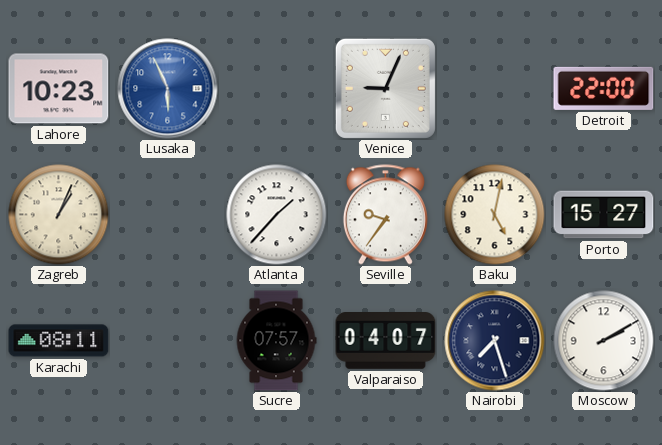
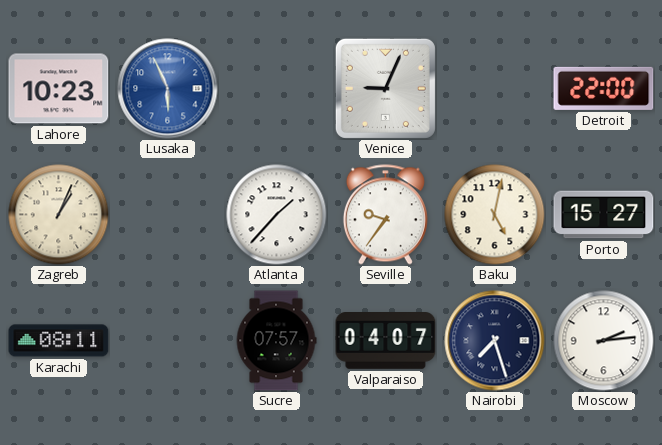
Moscow: 2:10 -> 2:14
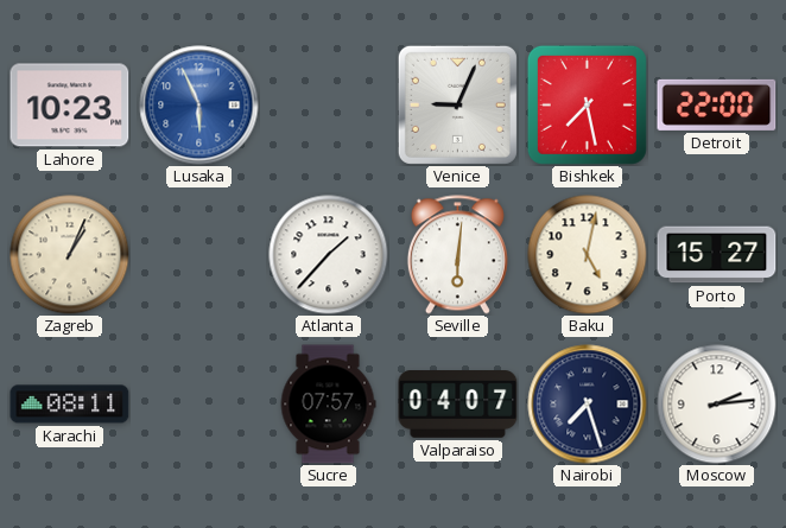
Bishkek: none -> 7:28
Seville: 9:36 -> 6:01
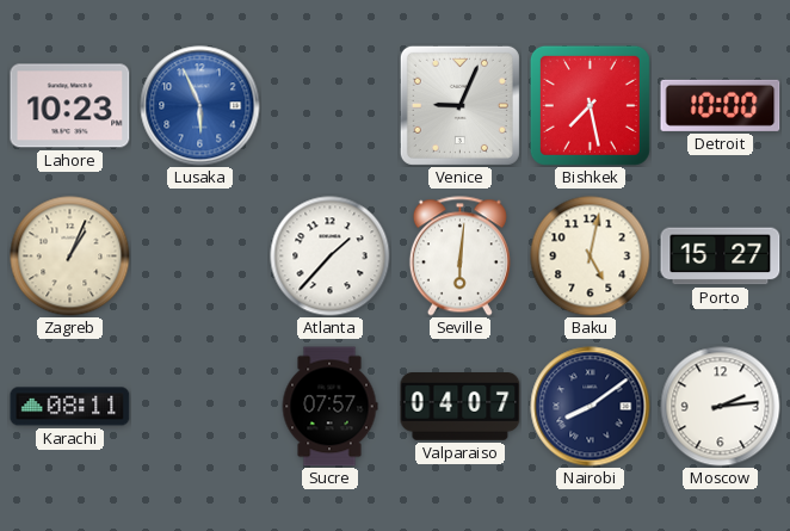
Detroit: 22:00 -> 10:00
Nairobi: 7:27 -> 8:09
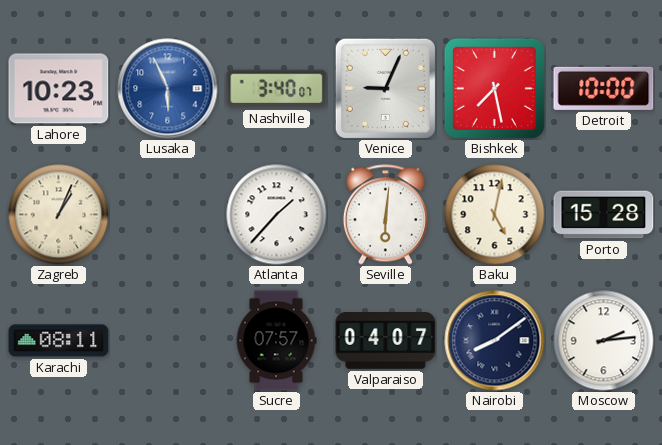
Nashville: none -> 3:40
Porto: 15:27 -> 15:28
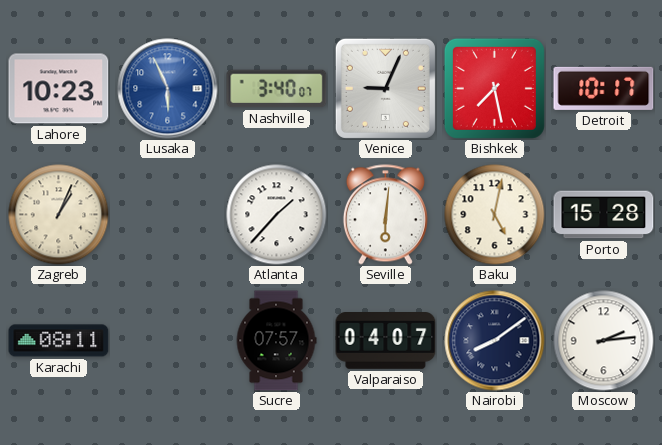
Detroit: 10:00 -> 10:17
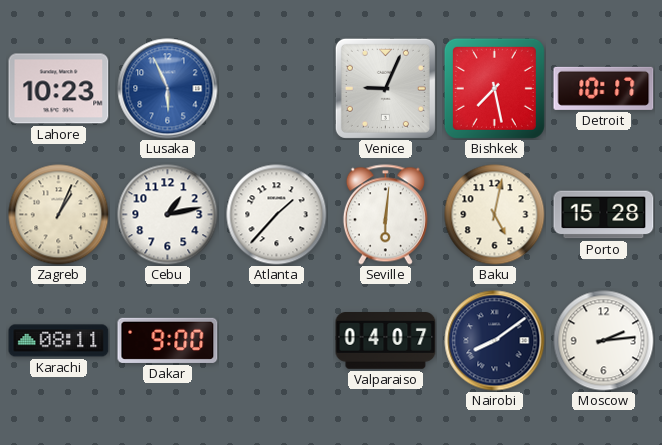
Nashville: 3:40 -> none
Cebu: none -> 1:13
Dakar: none -> 9:00
Sucre: 07:57 -> none
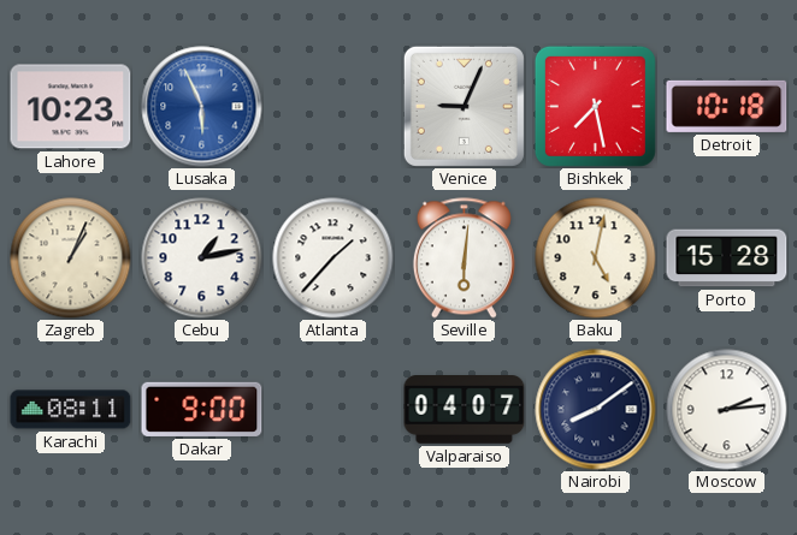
Detroit: 10:17 -> 10:18
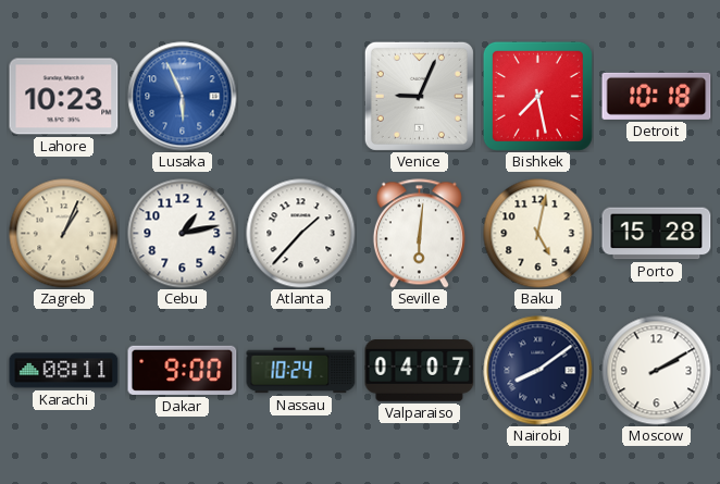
Nassau: none -> 10:24
Moscow: 2:14 -> 2:10
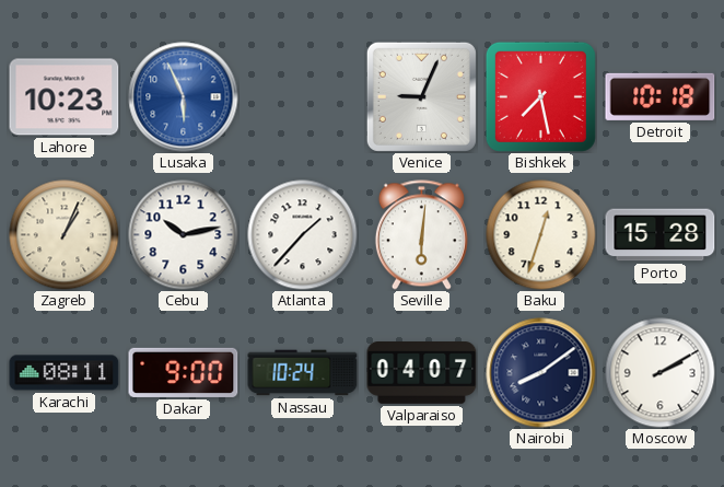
Cebu: 1:13 -> 10:13
Baku: 5:02 -> 12:33
